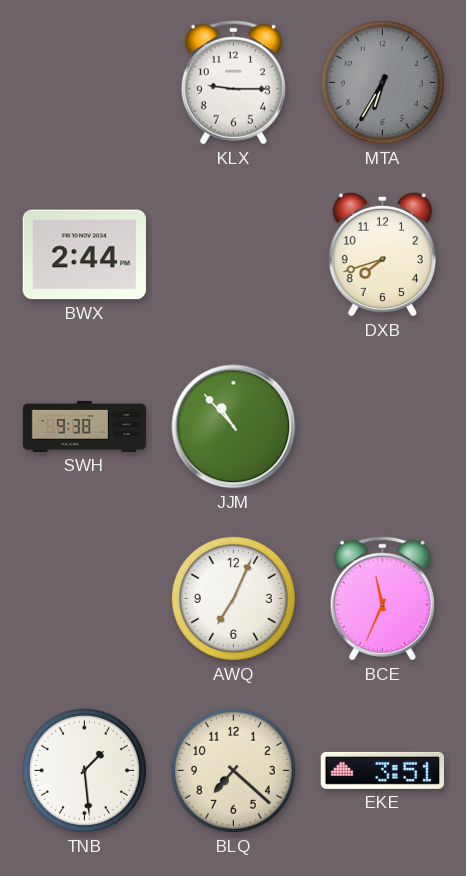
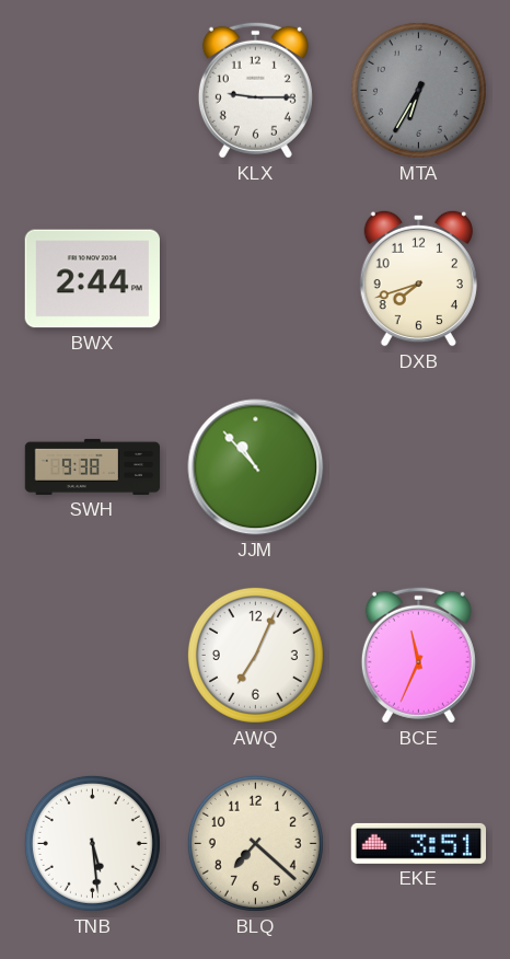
TNB: 1:29 -> 5:29
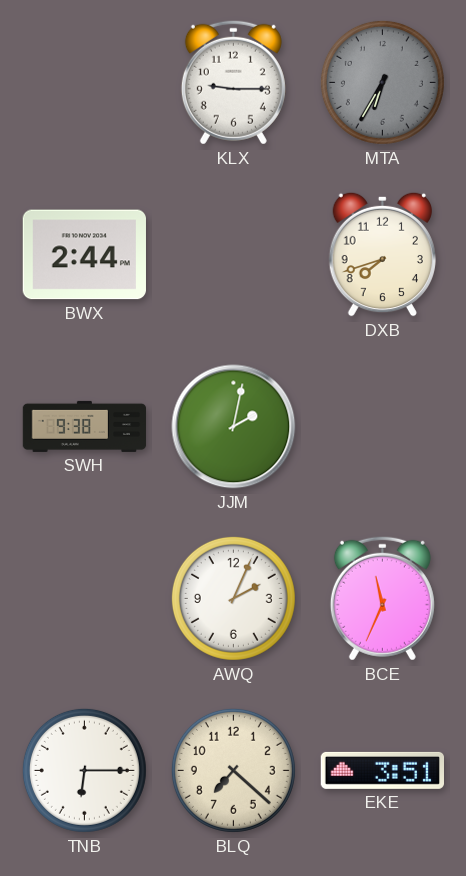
JJM: 10:53 -> 2:02
AWQ: 7:04 -> 2:04
TNB: 5:29 -> 6:15
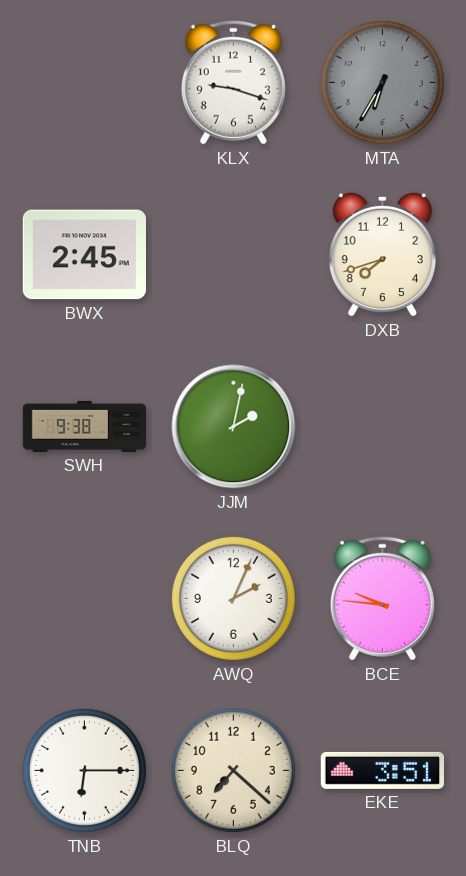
KLX: 9:15 -> 9:18
BWX: 2:44 -> 2:45
BCE: 11:34 -> 9:46
